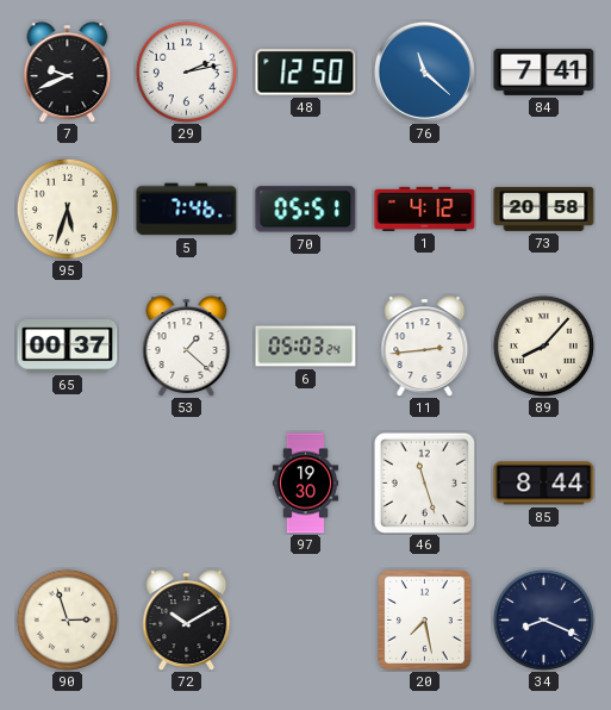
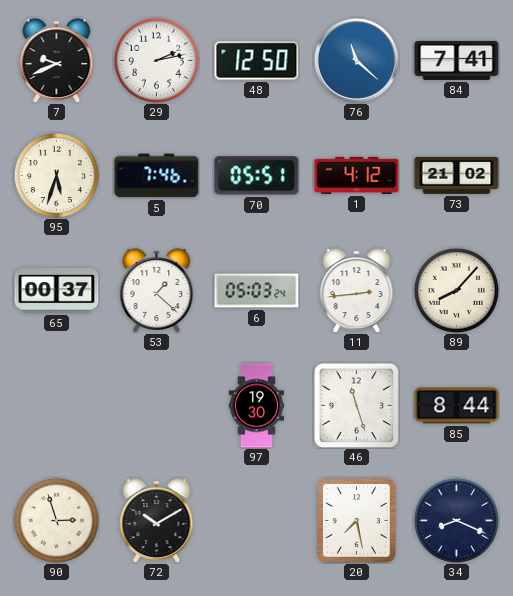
73: 20:58 -> 21:02
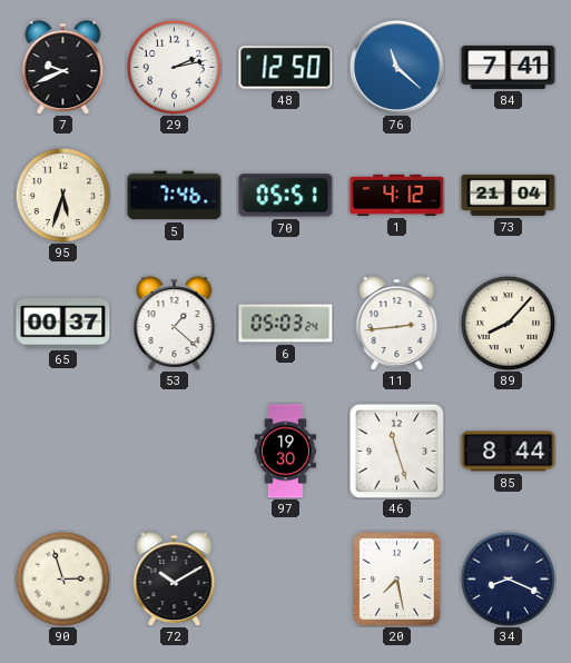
73: 21:02 -> 21:04
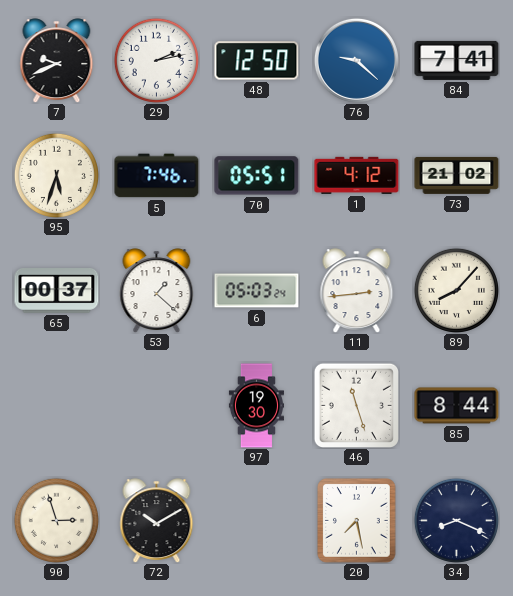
76: 11:22 -> 9:22
73: 21:04 -> 21:02
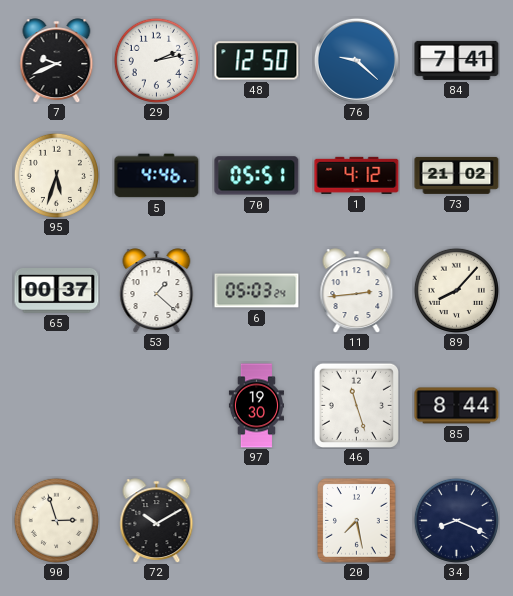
5: 7:46 -> 4:46
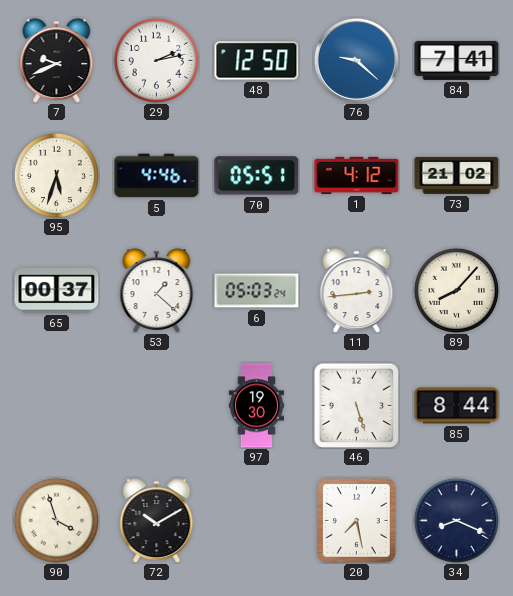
46: 11:27 -> 5:27
90: 2:57 -> 3:57
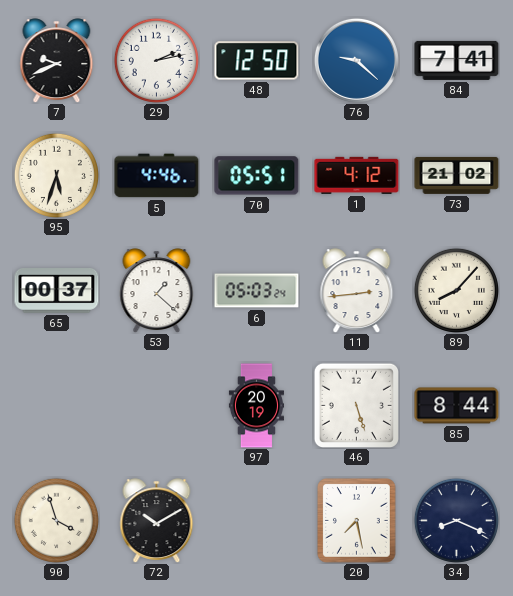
97: 19:30 -> 20:19
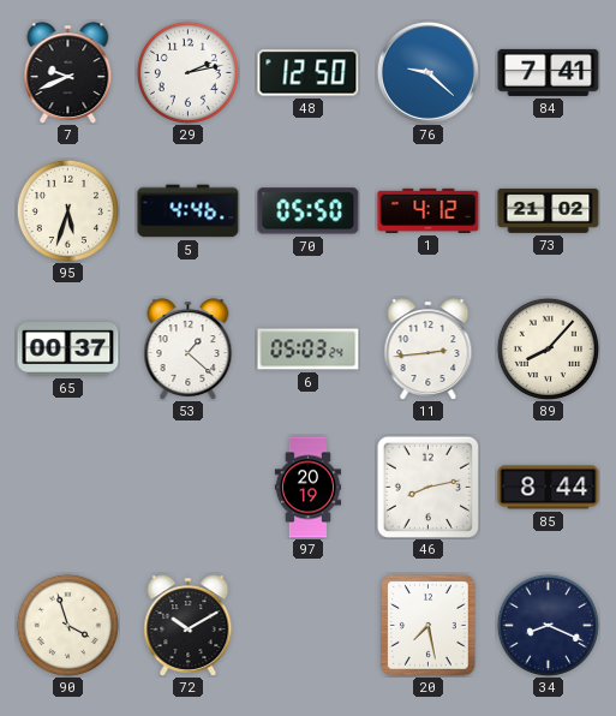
70: 05:51 -> 05:50
46: 5:27 -> 8:13
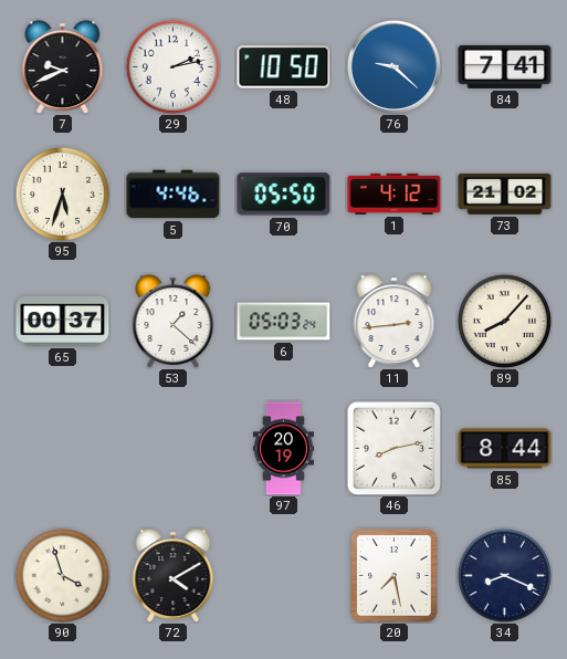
48: 12:50 -> 10:50
72: 10:10 -> 4:10
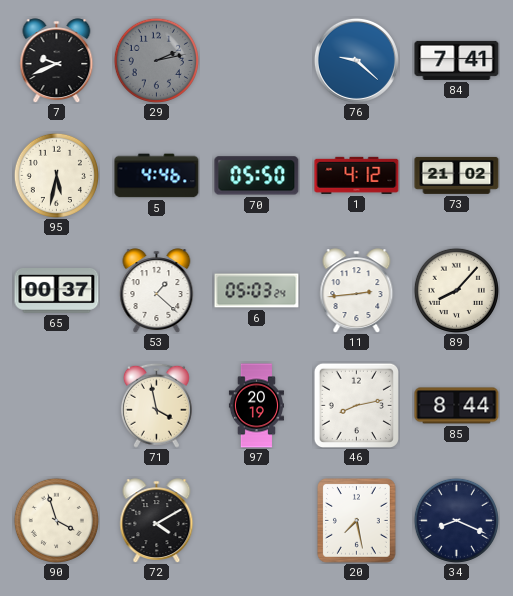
29 dial: white -> grey
48: 10:50 -> none
95: 5:33 -> 5:32
71: none -> 3:58
